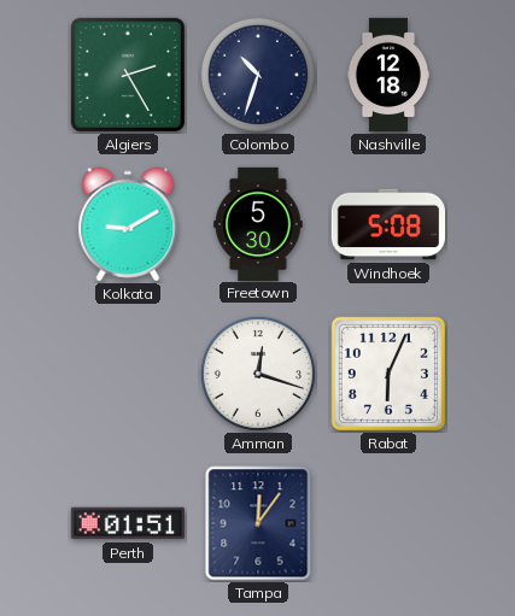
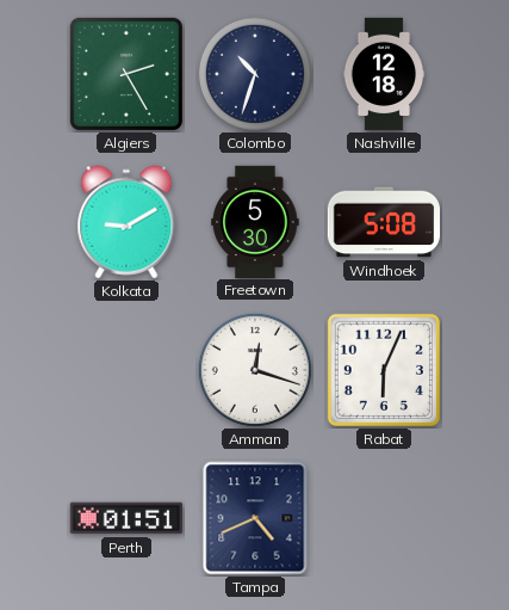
Tampa: 12:06 -> 4:41
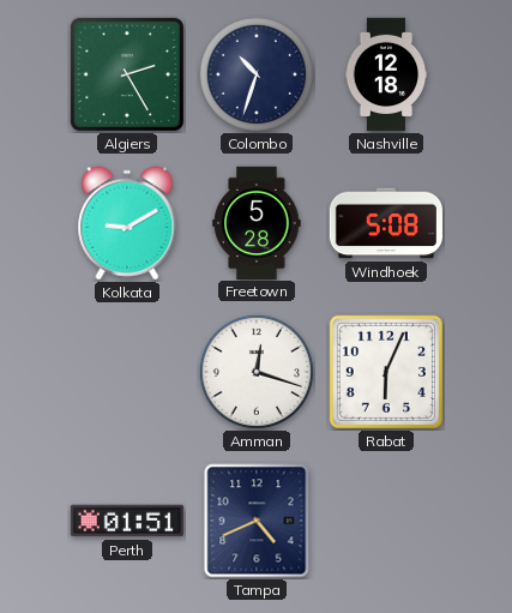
Freetown: 5:30 -> 5:28
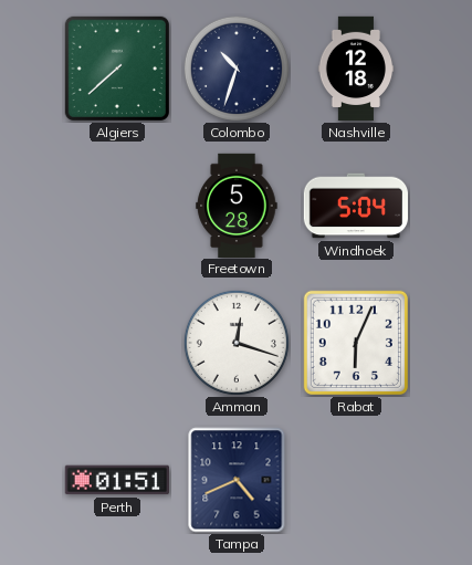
Algiers: 2:25 -> 7:38
Kolkata: 9:10 -> none
Windhoek: 5:08 -> 5:04
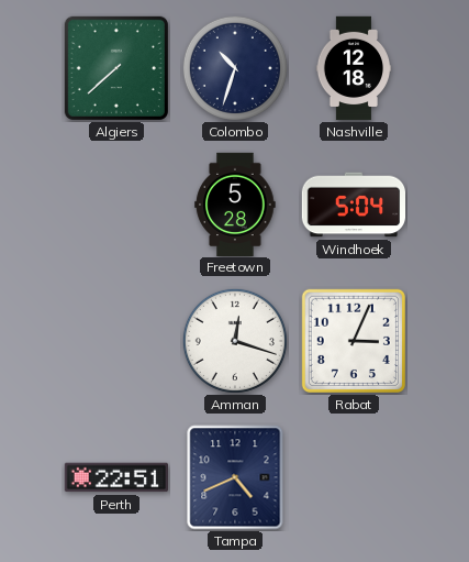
Rabat: 6:04 -> 3:04
Perth: 01:51 -> 22:51
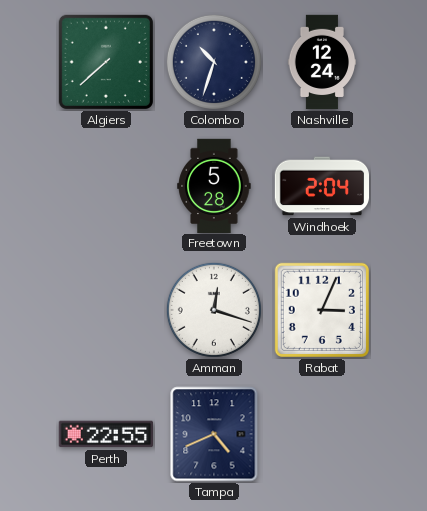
Nashville: 12:18 -> 12:24
Windhoek: 5:04 -> 2:04
Perth: 22:51 -> 22:55
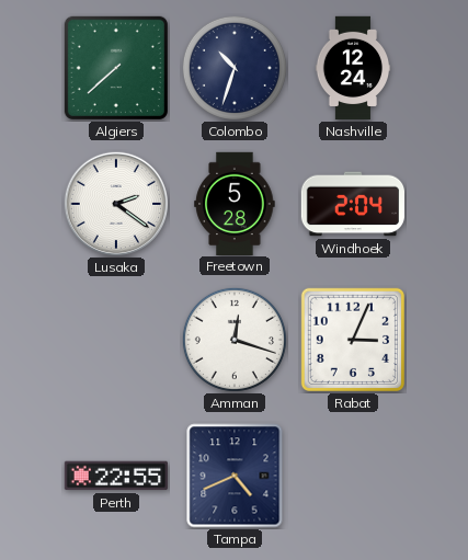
Lusaka: none -> 2:21
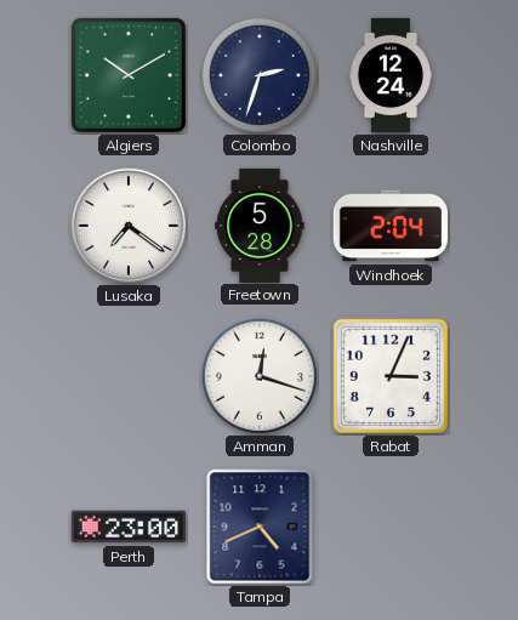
Algiers: 7:38 -> 10:10
Colombo: 10:33 -> 2:33
Lusaka: 2:21 -> 7:21
Perth: 22:55 -> 23:00
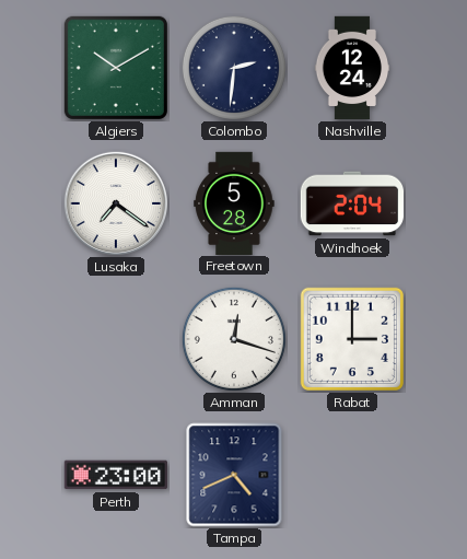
Colombo: 2:33 -> 2:31
Rabat: 3:04 -> 3:00
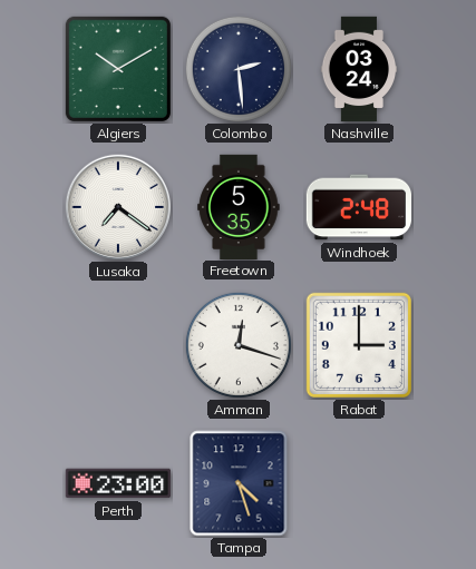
Colombo: 2:31 -> 2:29
Nashville: 12:24 -> 03:24
Freetown: 5:28 -> 5:35
Windhoek: 2:04 -> 2:48
Tampa: 4:41 -> 4:27
